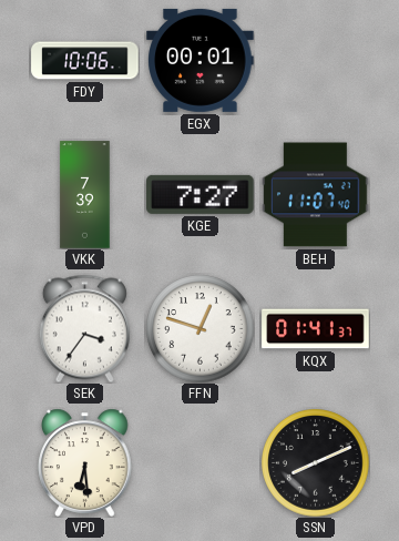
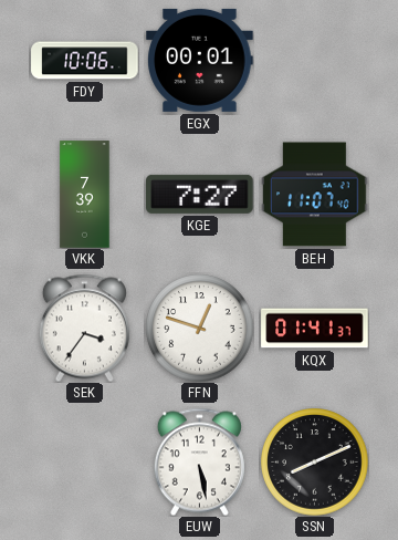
VPD: 6:29 -> none
EUW: none -> 5:28
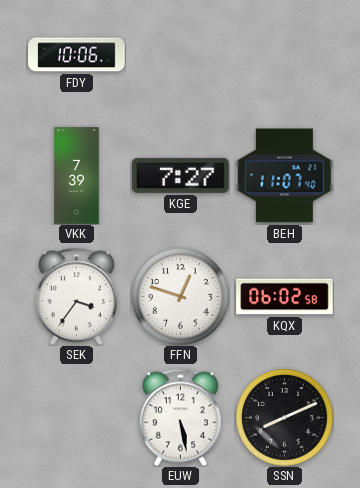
EGX: 00:01 -> none
KQX: 01:41 -> 06:02
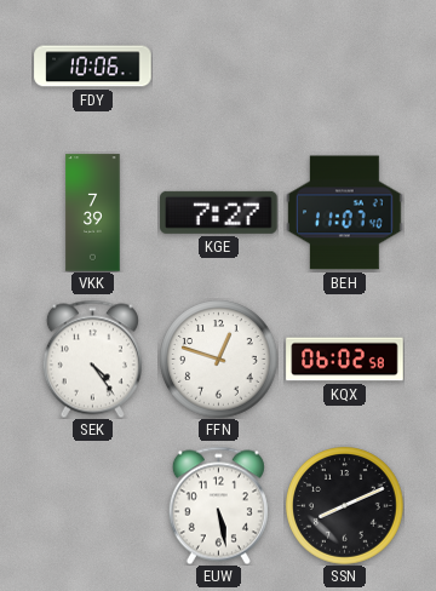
SEK: 3:36 -> 4:24
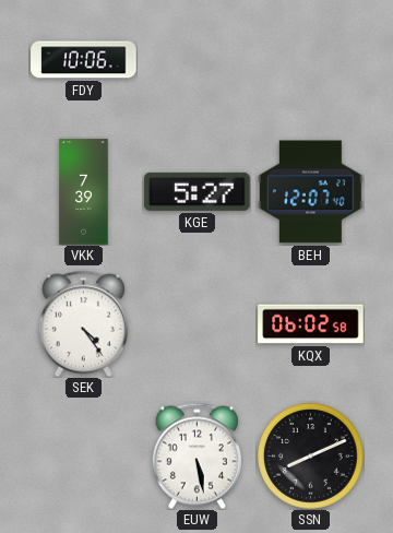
KGE: 7:27 -> 5:27
BEH: 11:07 -> 12:07
FFN: 12:48 -> none
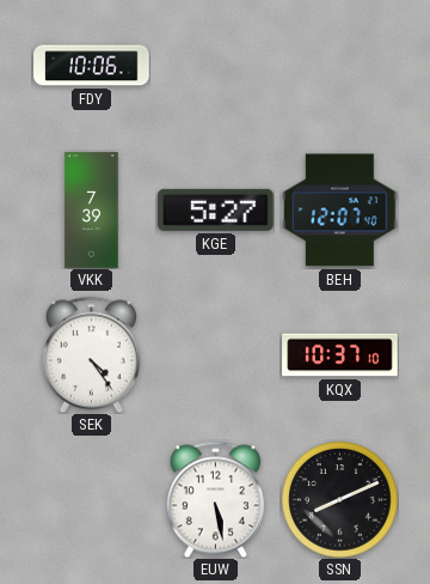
KQX: 06:02 -> 10:37
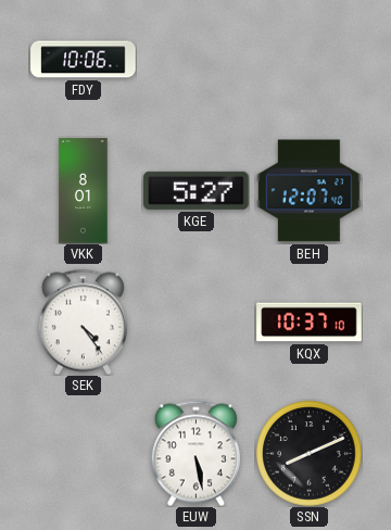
VKK: 7:39 -> 8:01
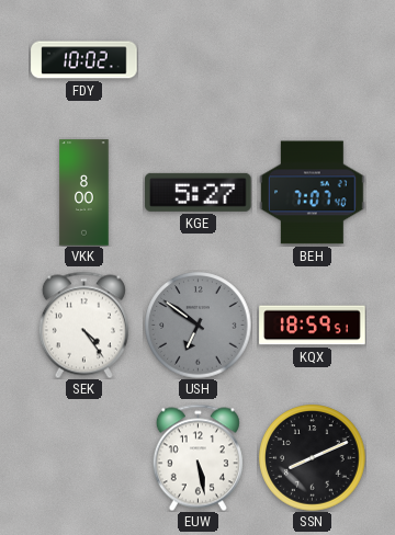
FDY: 10:06 -> 10:02
VKK: 8:01 -> 8:00
BEH: 12:07 -> 7:07
USH: none -> 6:51
KQX: 10:37 -> 18:59
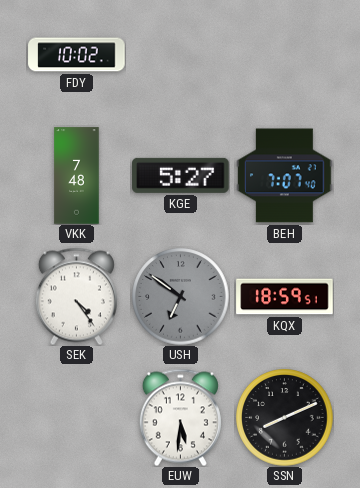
VKK: 8:00 -> 7:48
EUW: 5:28 -> 5:31
